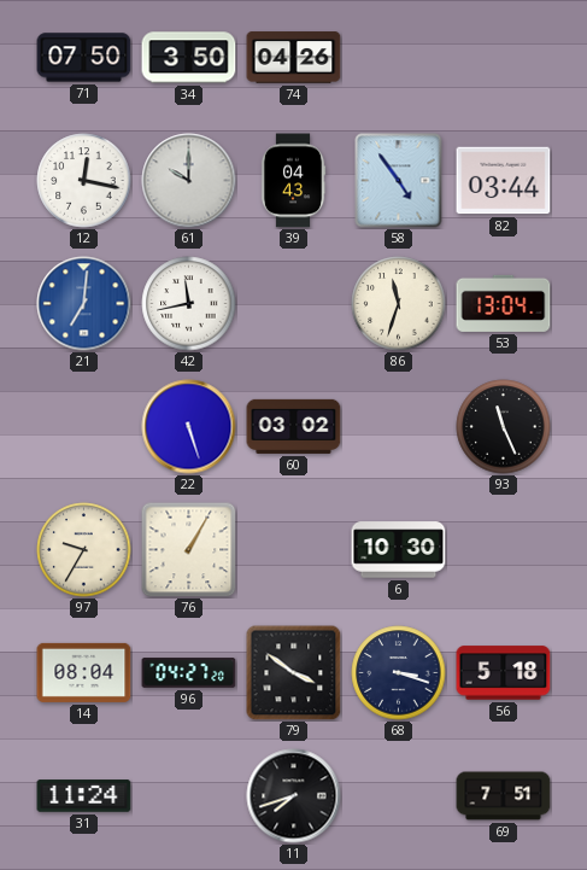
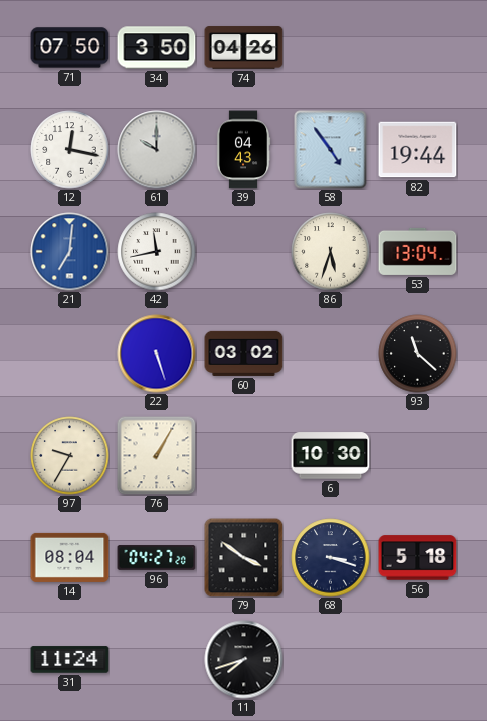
82: 03:44 -> 19:44
86: 11:33 -> 5:33
93: 11:26 -> 11:22
69: 7:51 -> none
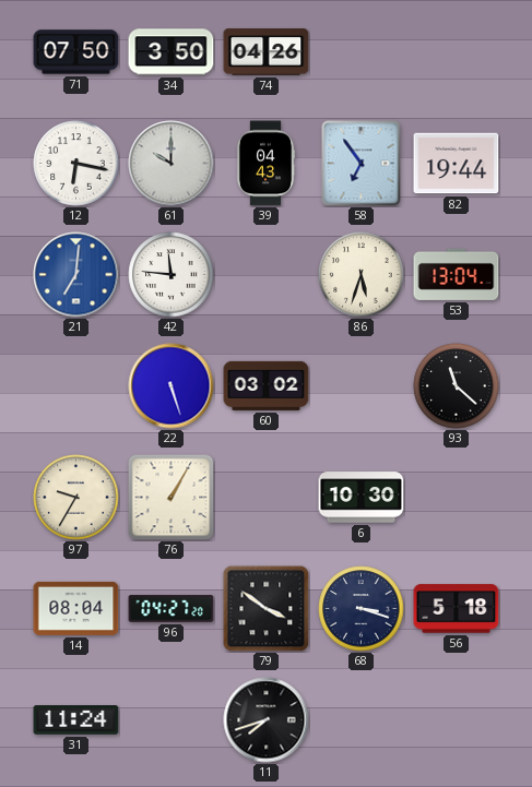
12: 12:17 -> 6:17
58: 4:54 -> 6:54
42: 11:43 -> 11:46
